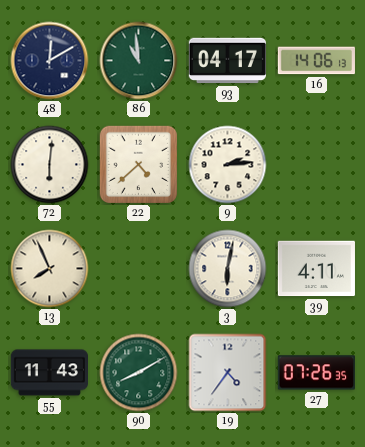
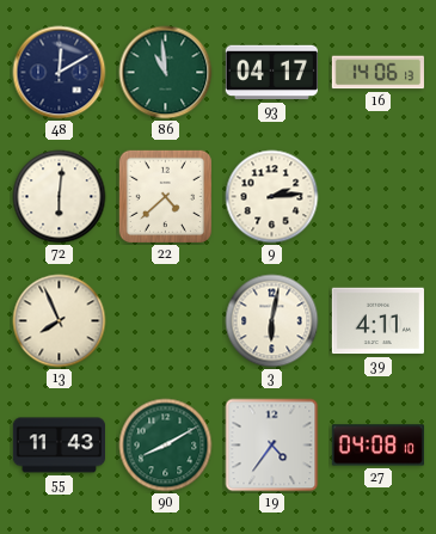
27: 07:26 -> 04:08
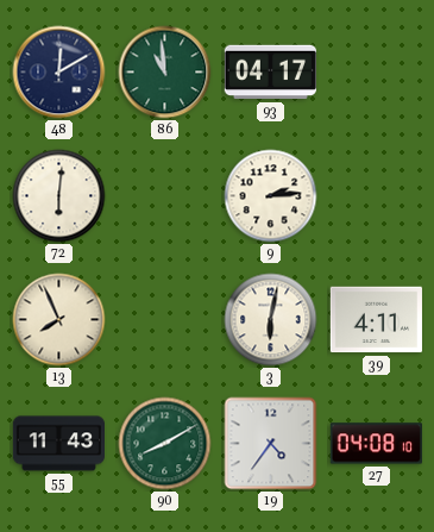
16: 14:06 -> none
22: 4:38 -> none
